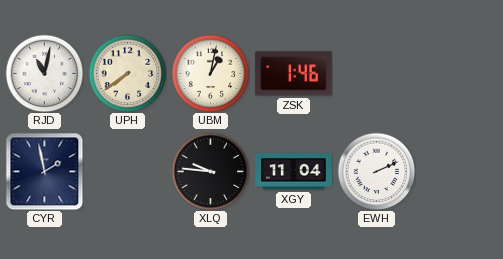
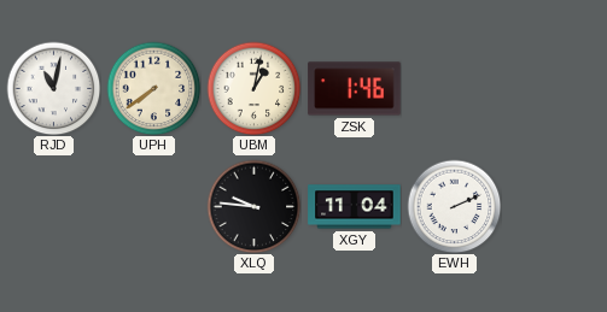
CYR: 1:58 -> none
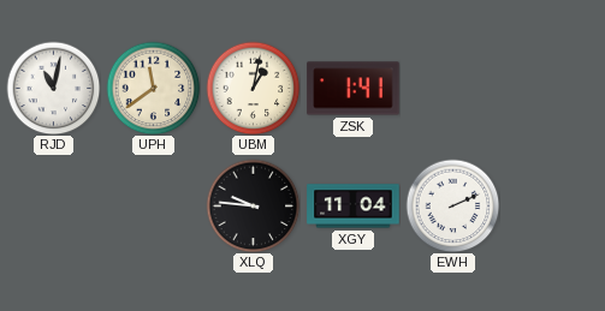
UPH: 7:39 -> 11:39
ZSK: 1:46 -> 1:41
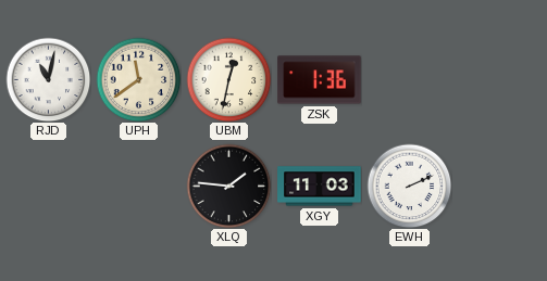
UBM: 1:02 -> 12:32
ZSK: 1:41 -> 1:36
XLQ: 9:46 -> 1:46
XGY: 11:04 -> 11:03
